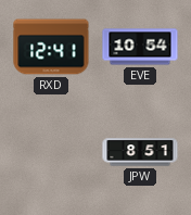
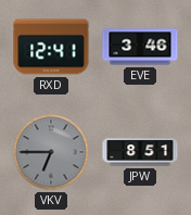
EVE: 10:54 -> 3:46
VKV: none -> 6:45
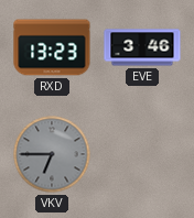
RXD: 12:41 -> 13:23
JPW: 8:51 -> none
